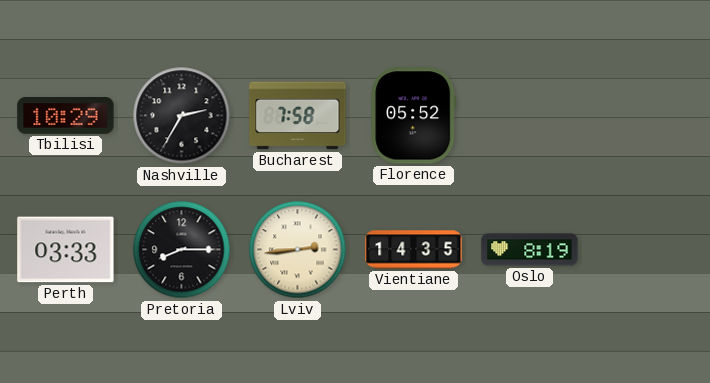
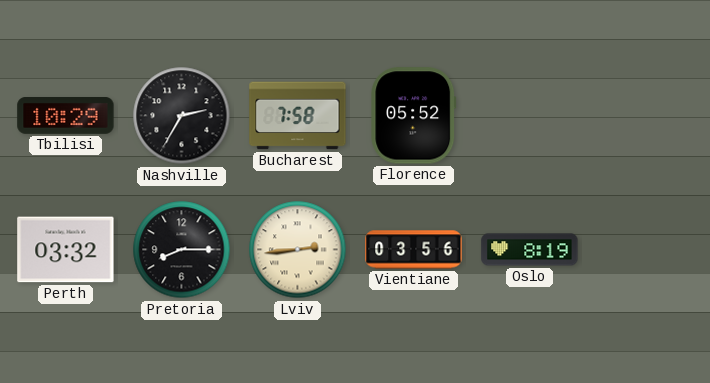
Perth: 03:33 -> 03:32
Vientiane: 14:35 -> 03:56
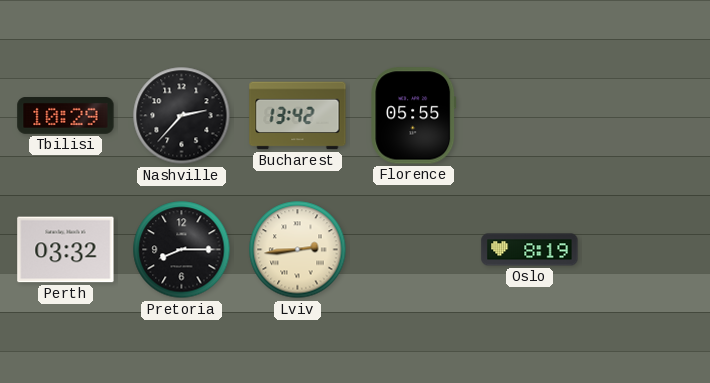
Nashville: 2:35 -> 2:37
Bucharest: 7:58 -> 13:42
Florence: 05:52 -> 05:55
Vientiane: 03:56 -> none
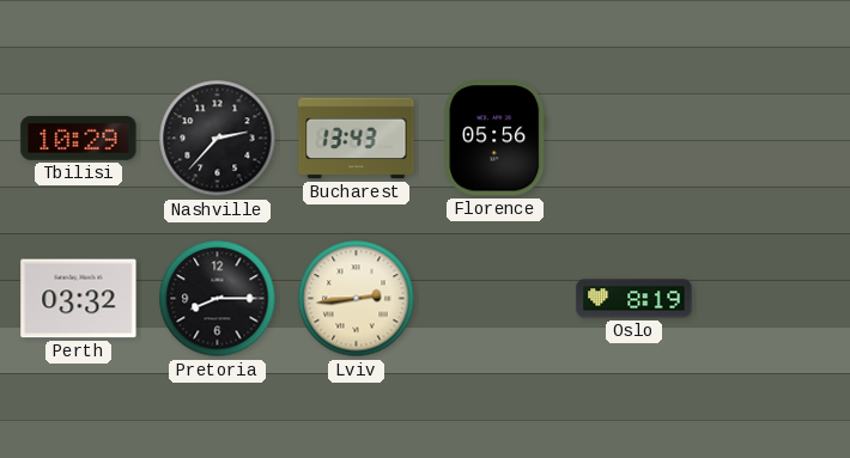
Bucharest: 13:42 -> 13:43
Florence: 05:55 -> 05:56
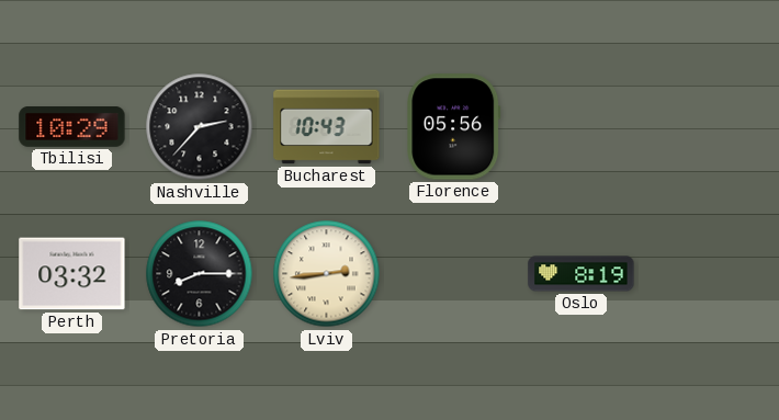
Bucharest: 13:43 -> 10:43
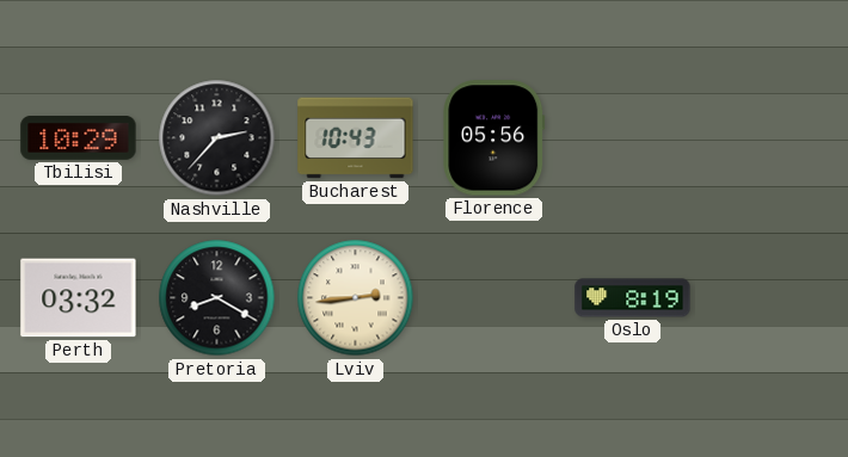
Pretoria: 8:15 -> 8:20
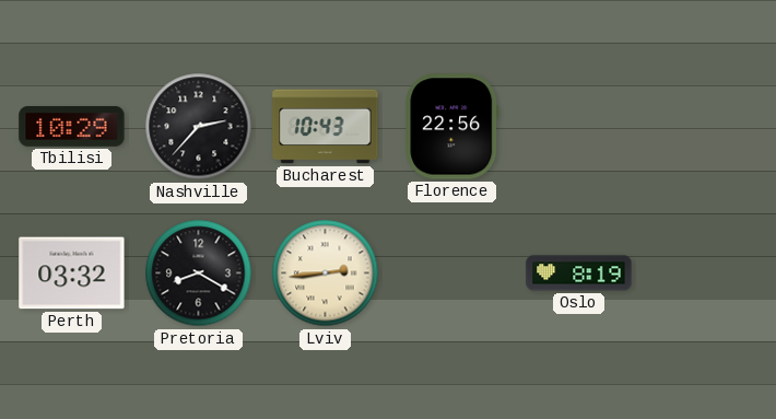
Florence: 05:56 -> 22:56
